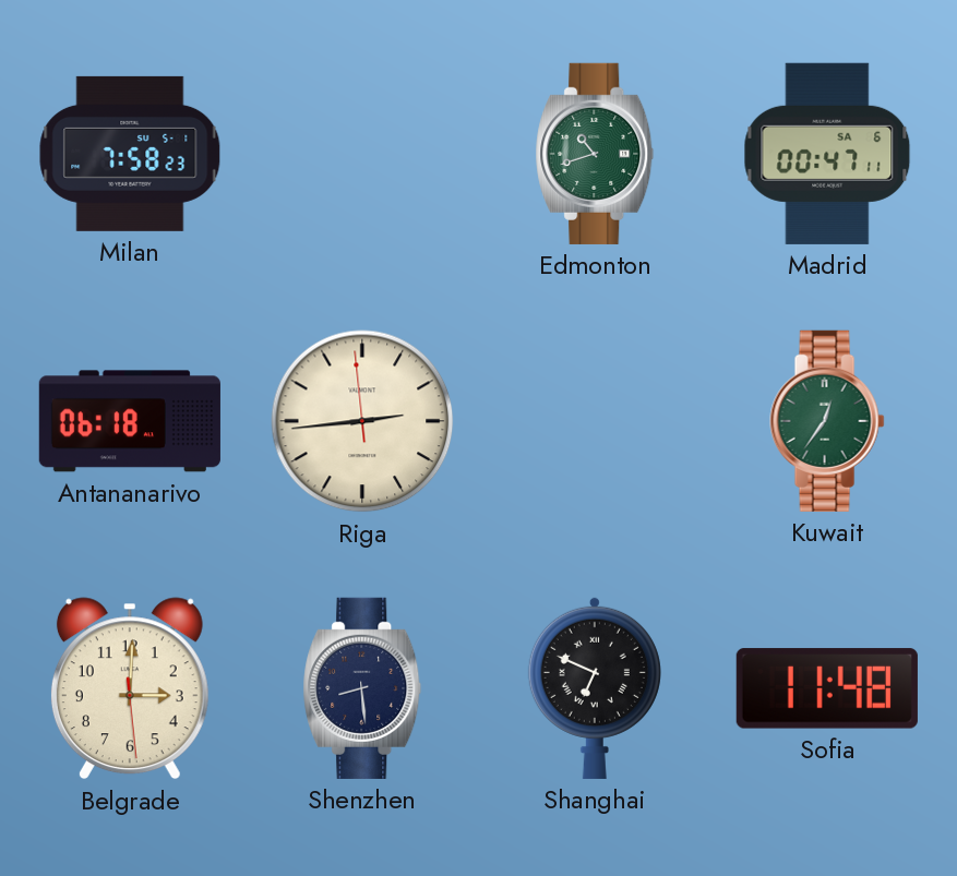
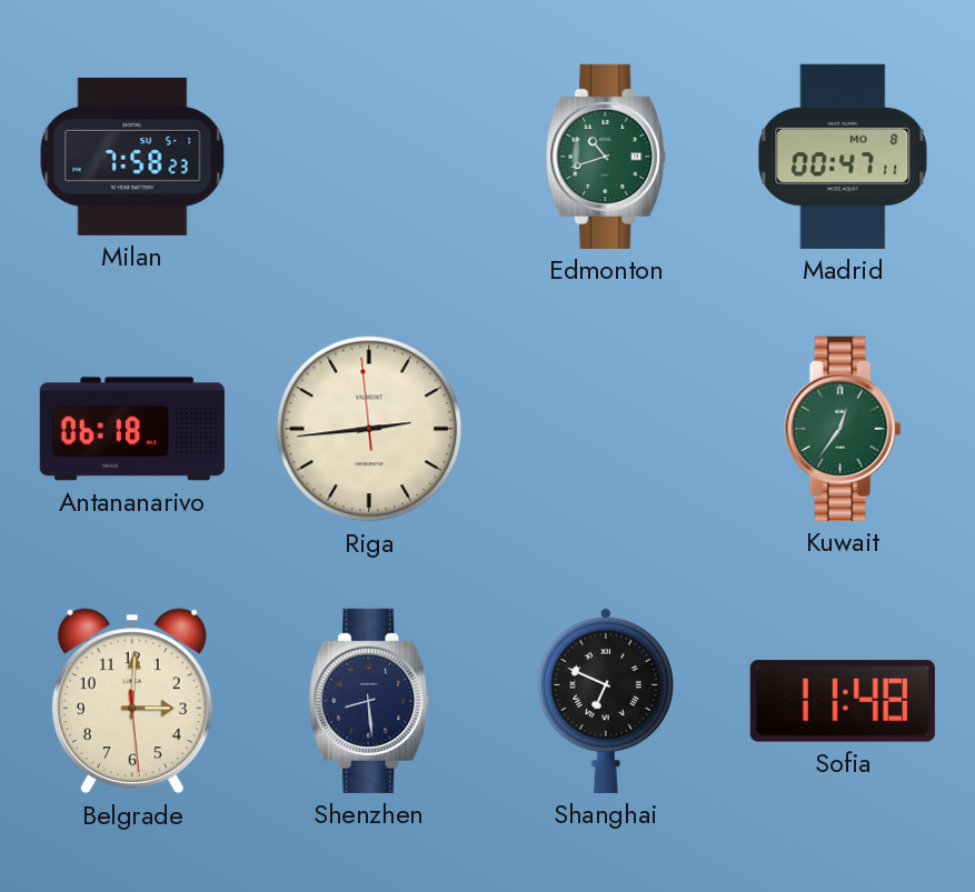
Madrid date: SA 6 -> MO 8
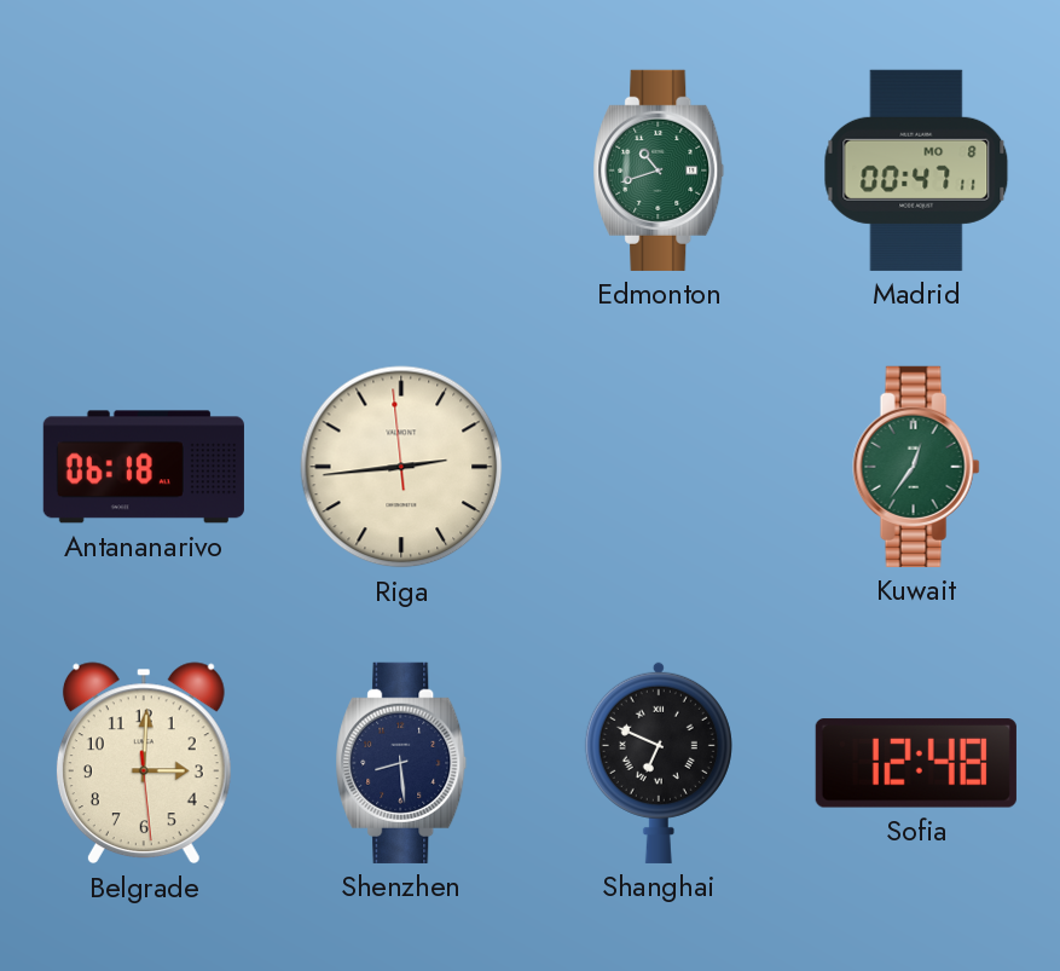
Milan: 7:58 -> none
Sofia: 11:48 -> 12:48
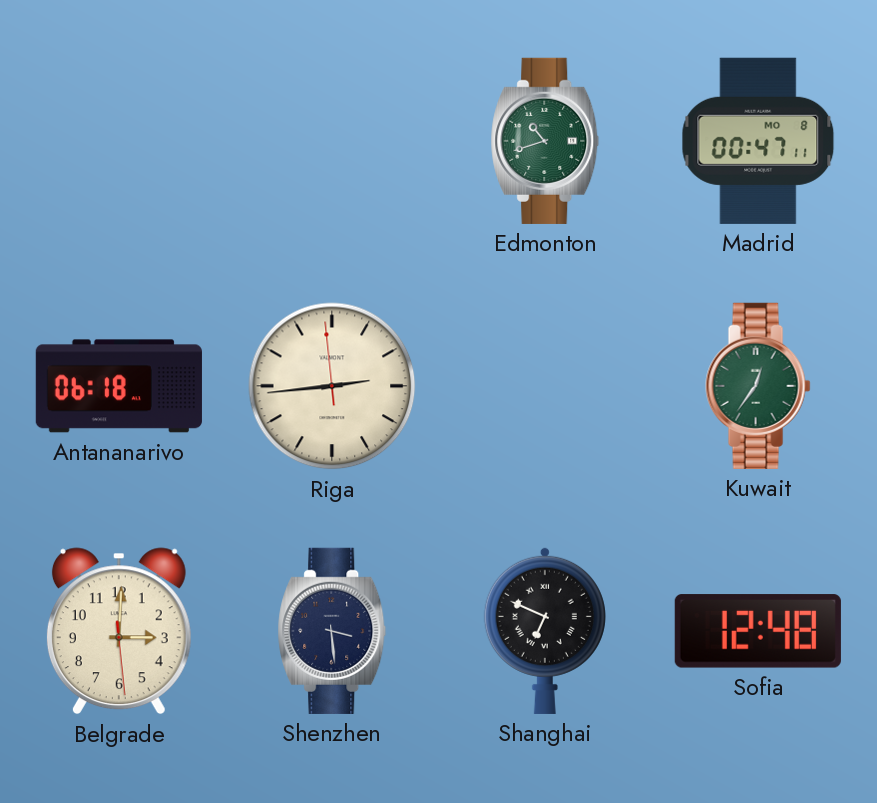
Shenzhen: 8:29 -> 3:29
